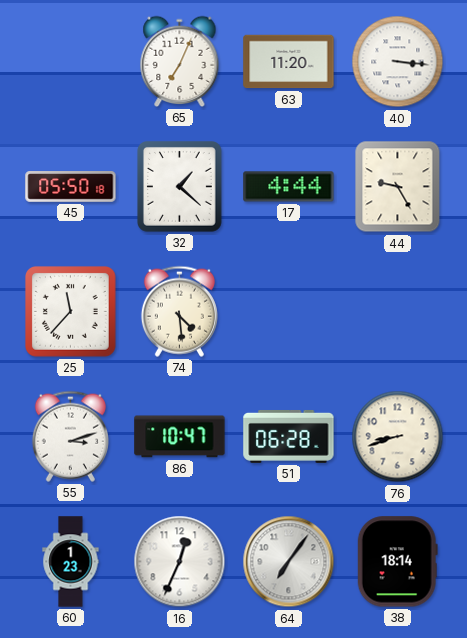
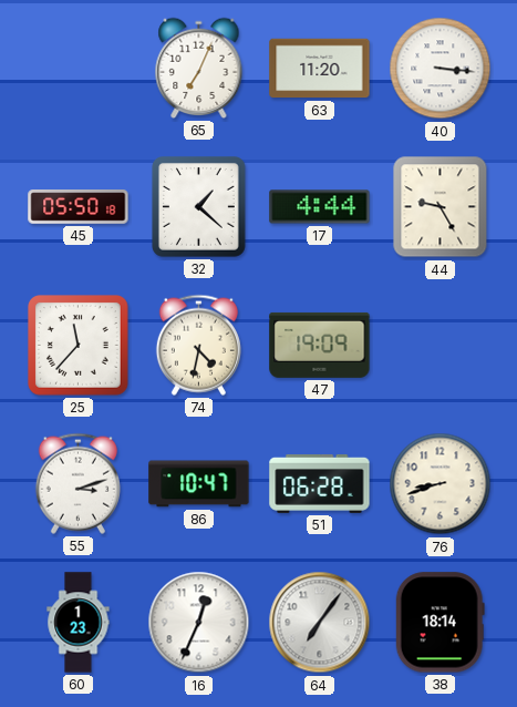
74: 4:29 -> 4:32
47: none -> 19:09
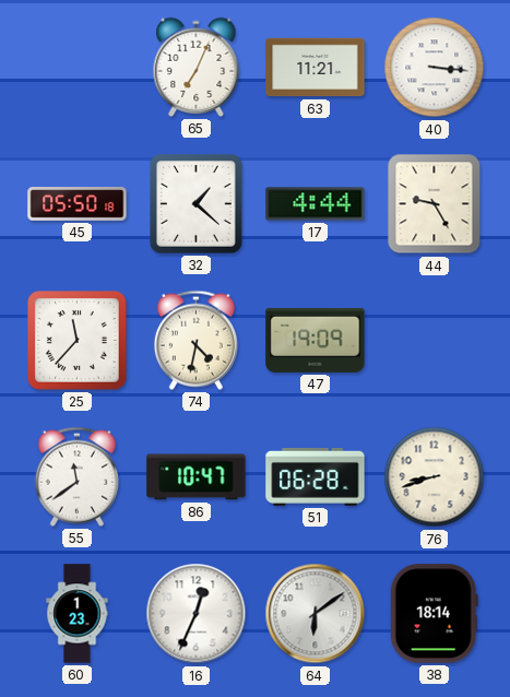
63: 11:20 -> 11:21
55: 3:12 -> 11:39
64: 7:06 -> 6:09
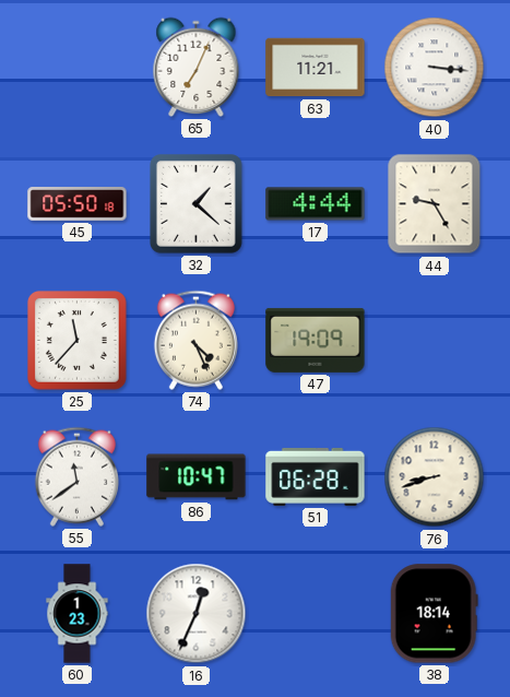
74: 4:32 -> 4:26
64: 6:09 -> none
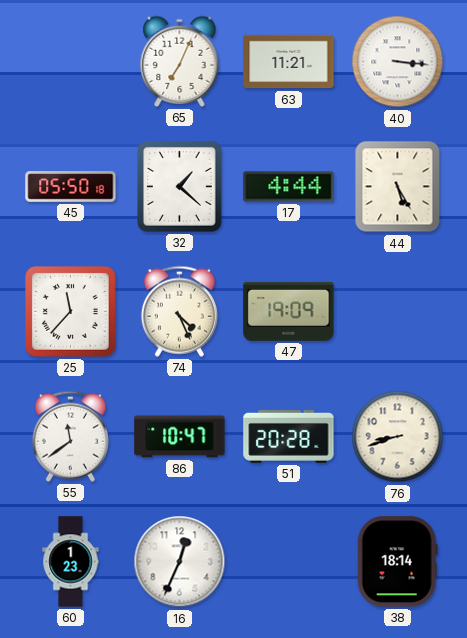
44: 9:25 -> 5:25
51: 06:28 -> 20:28
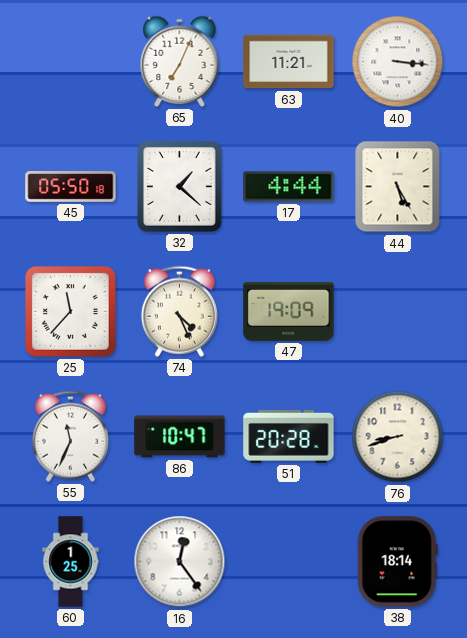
55: 11:39 -> 11:34
60: 1:23 -> 1:25
16: 12:34 -> 12:24
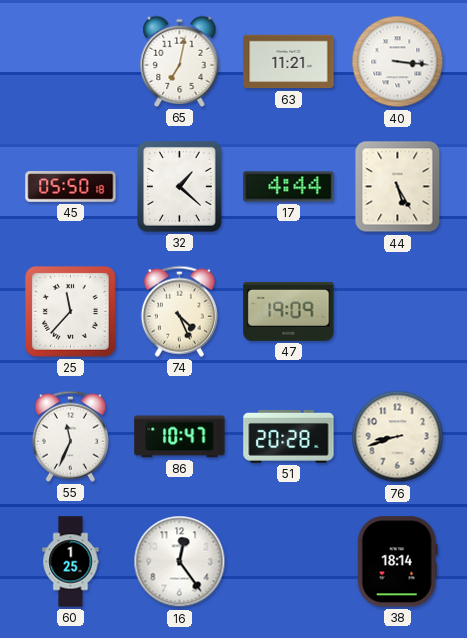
65: 7:04 -> 7:02
